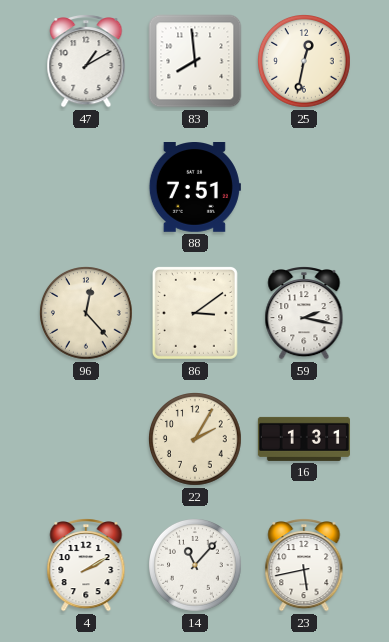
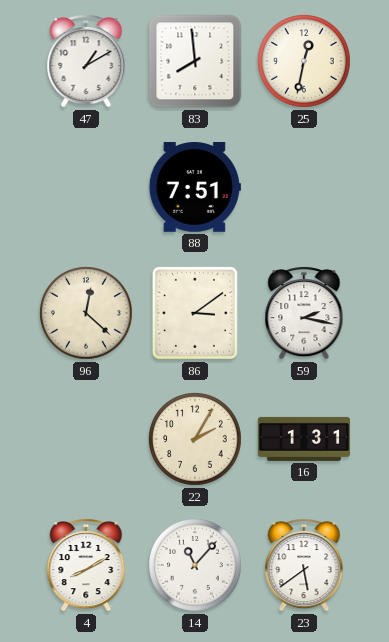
96: 12:23 -> 12:22
4: 2:10 -> 8:10
23: 5:43 -> 5:39
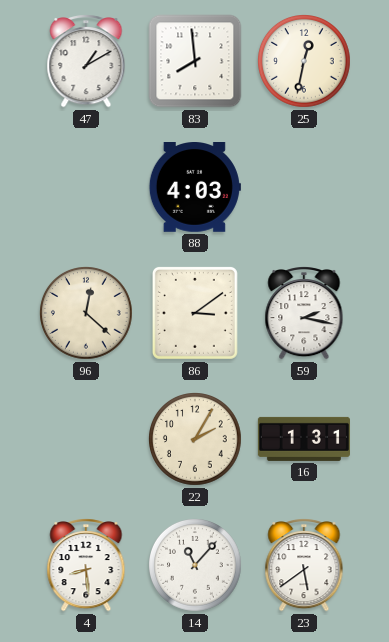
88: 7:51 -> 4:03
4: 8:10 -> 8:29
